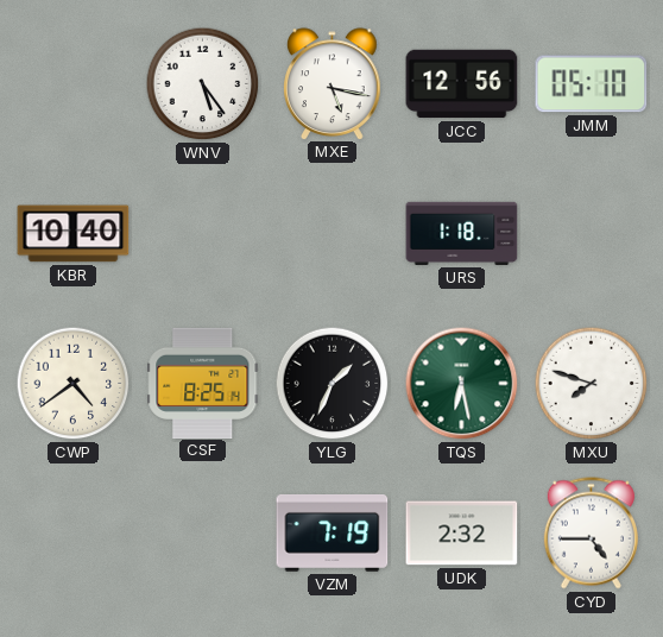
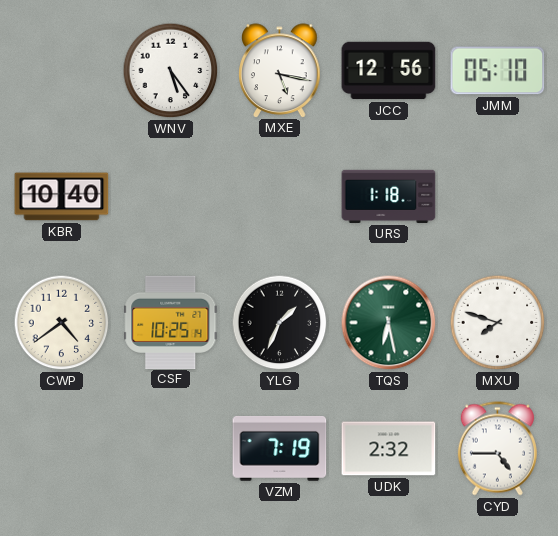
CSF: 8:25 -> 10:25
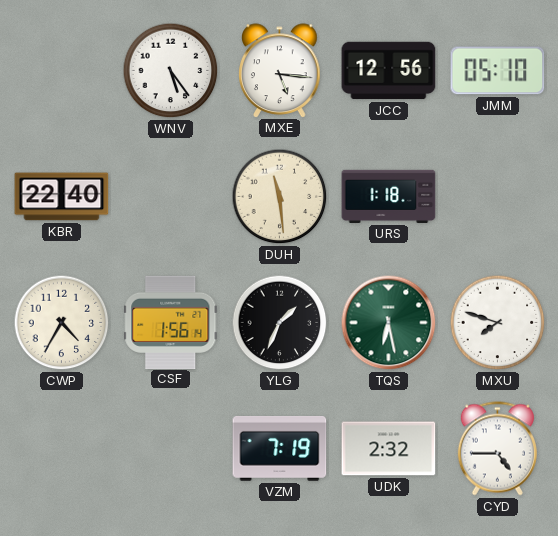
MXE: 5:17 -> 5:16
KBR: 10:40 -> 22:40
DUH: none -> 11:29
CWP: 4:39 -> 4:35
CSF: 10:25 -> 1:56
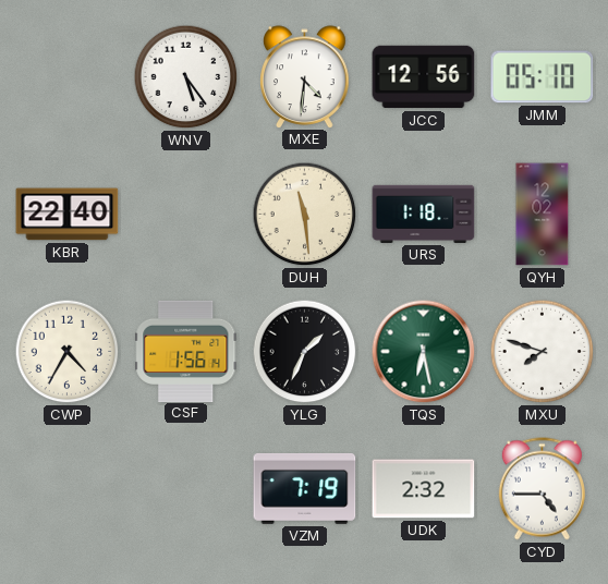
MXE: 5:16 -> 4:31
QYH: none -> 12:02
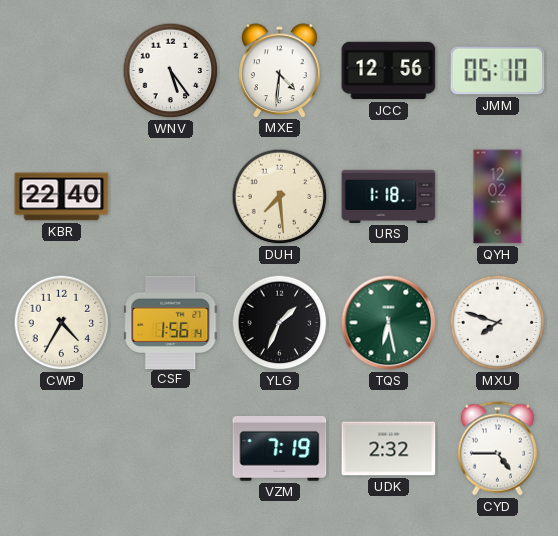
DUH: 11:29 -> 7:29
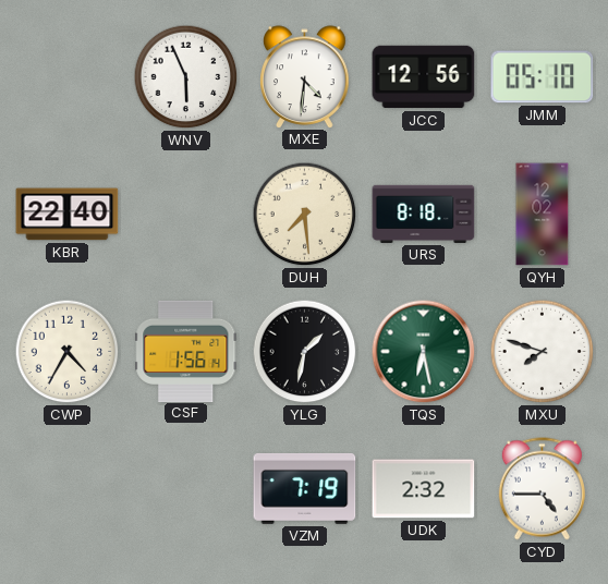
WNV: 5:24 -> 5:56
URS: 1:18 -> 8:18
YLG: 1:34 -> 1:32
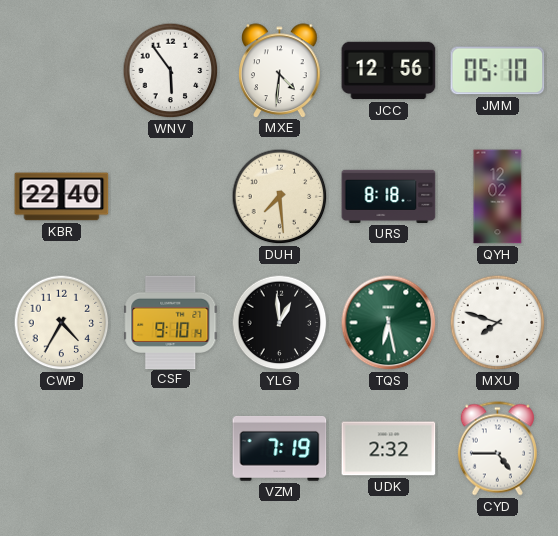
WNV: 5:56 -> 5:54
CSF: 1:56 -> 9:10
YLG: 1:32 -> 12:59
